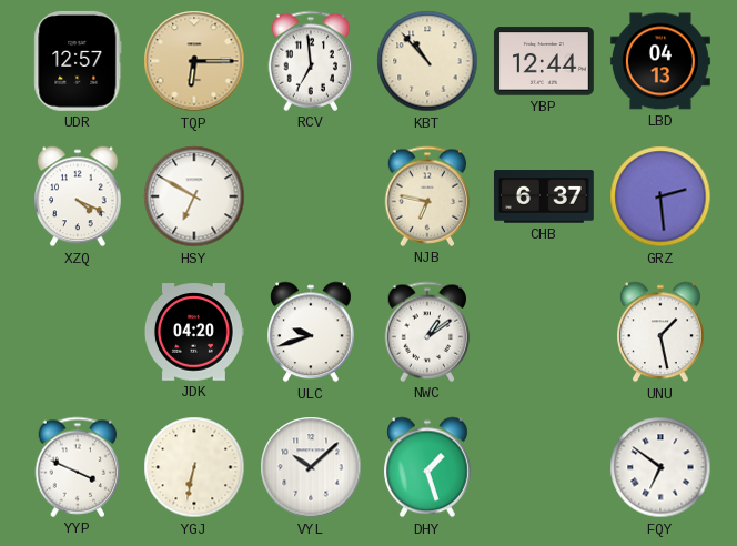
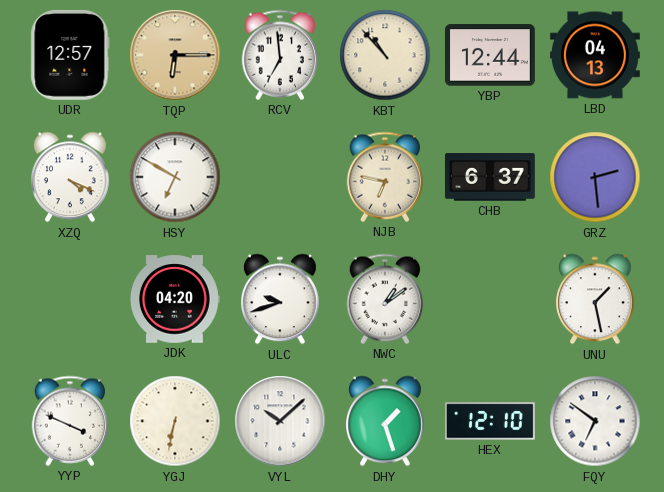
HEX: none -> 12:10
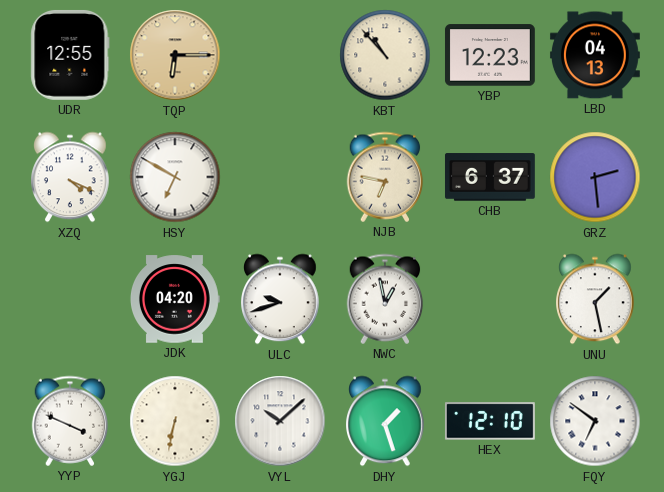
UDR: 12:57 -> 12:55
RCV: 6:59 -> none
YBP: 12:44 -> 12:23
NWC: 1:09 -> 12:58
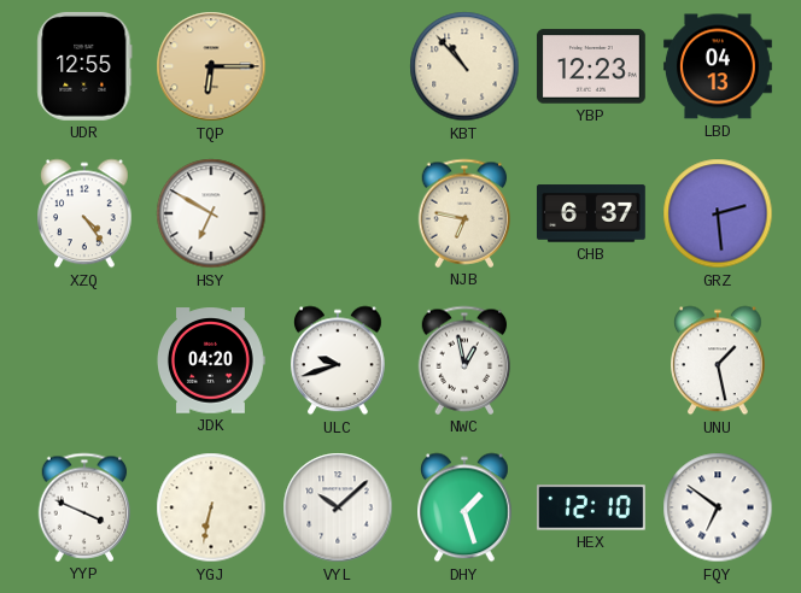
XZQ: 4:19 -> 4:24
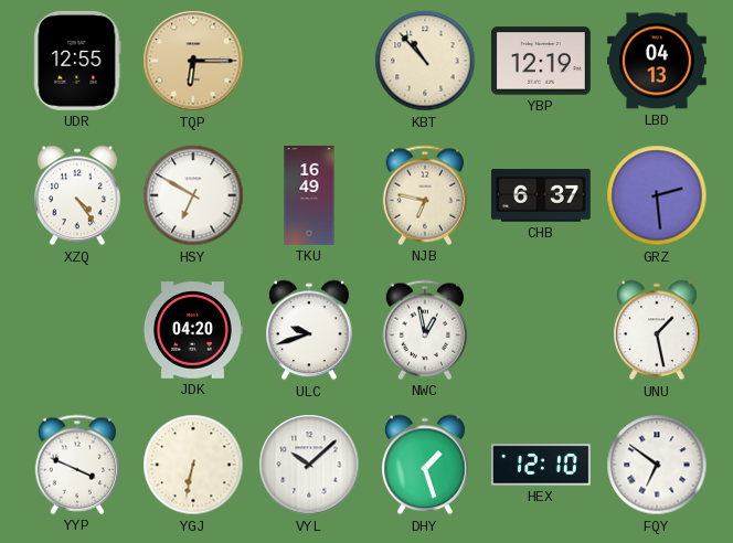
YBP: 12:23 -> 12:19
TKU: none -> 16:49
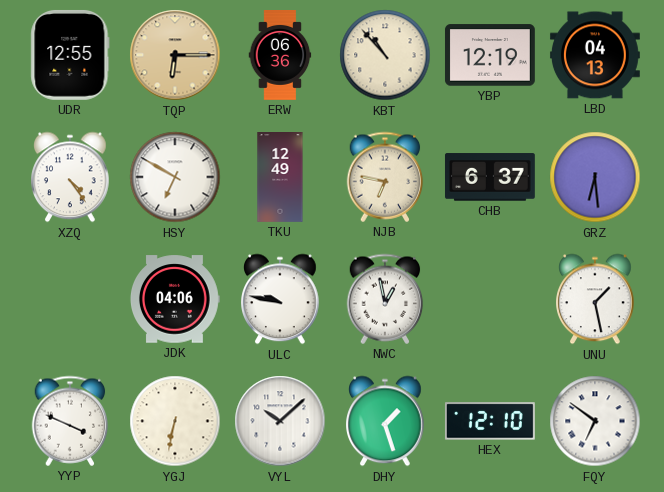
ERW: none -> 06:36
TKU: 16:49 -> 12:49
GRZ: 2:29 -> 6:29
JDK: 04:20 -> 04:06
ULC: 9:42 -> 9:47
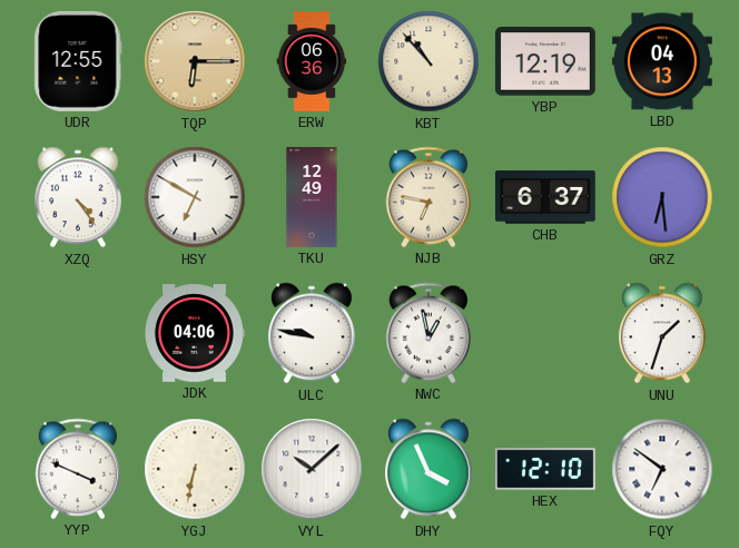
UNU: 1:28 -> 1:33
DHY: 1:27 -> 3:56
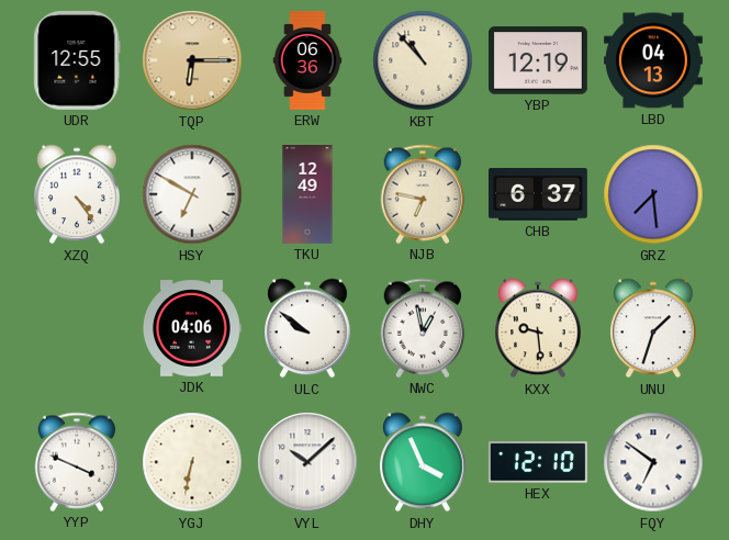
GRZ: 6:29 -> 7:29
ULC: 9:47 -> 9:51
KXX: none -> 9:29
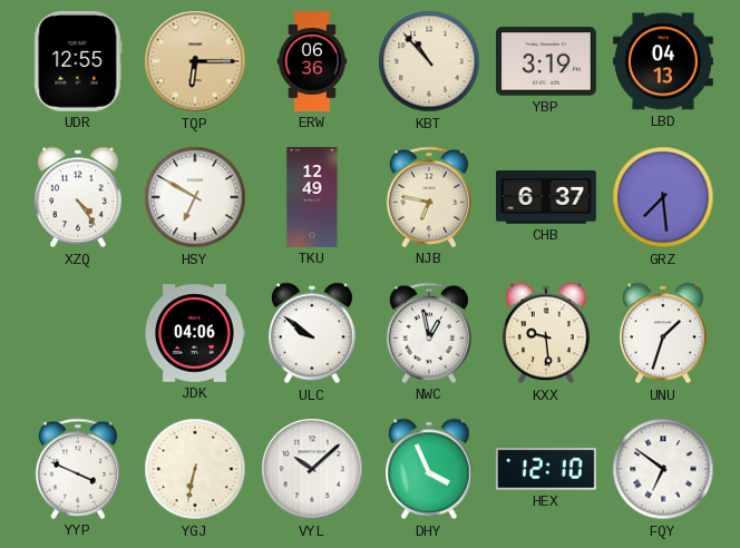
YBP: 12:19 -> 3:19
